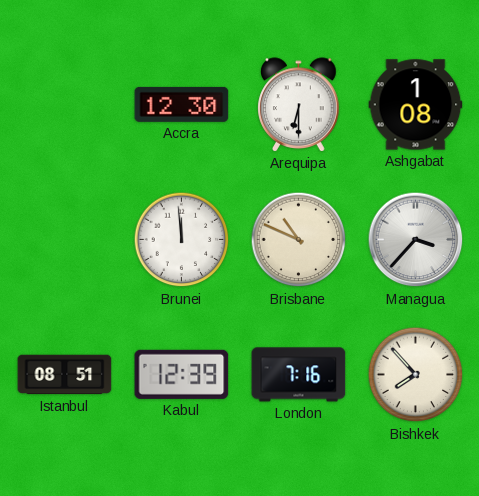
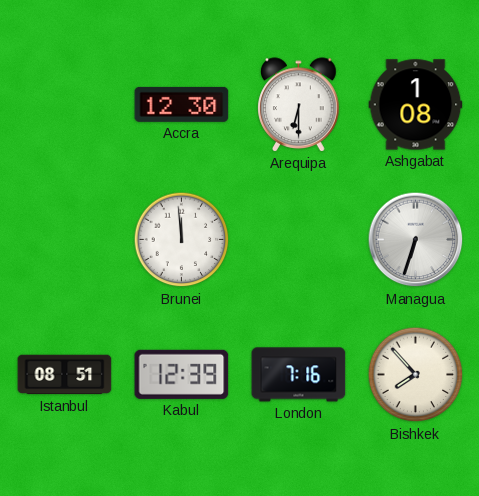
Brisbane: 10:49 -> none
Managua: 3:37 -> 6:33
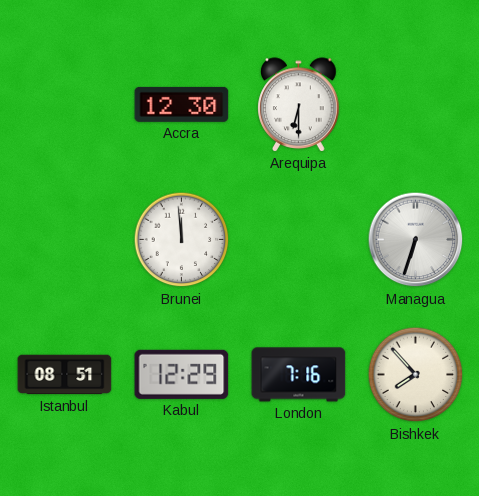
Ashgabat: 1:08 -> none
Kabul: 12:39 -> 12:29
